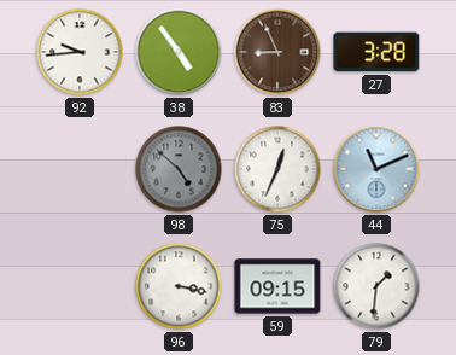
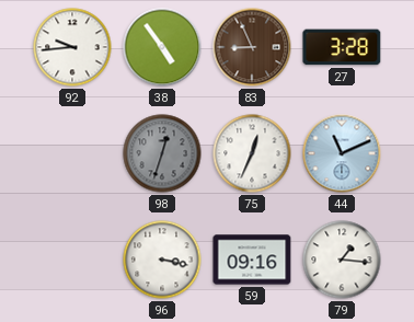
98: 4:52 -> 12:33
59: 09:15 -> 09:16
79: 1:31 -> 1:16
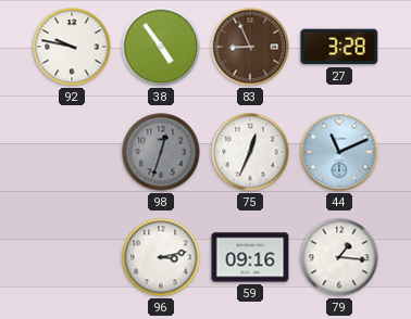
92: 9:44 -> 9:47
96: 3:17 -> 3:13
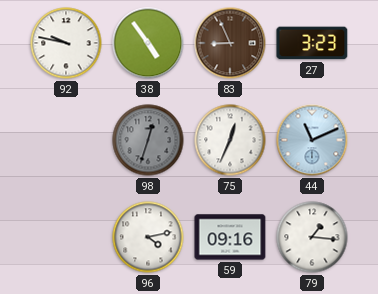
27: 3:28 -> 3:23
96: 3:13 -> 4:13
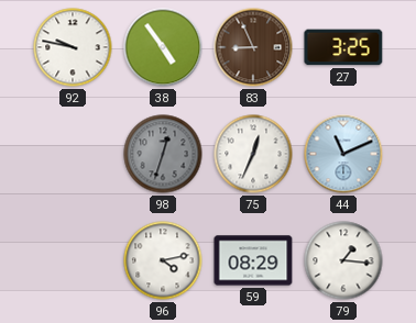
27: 3:23 -> 3:25
59: 09:16 -> 08:29
